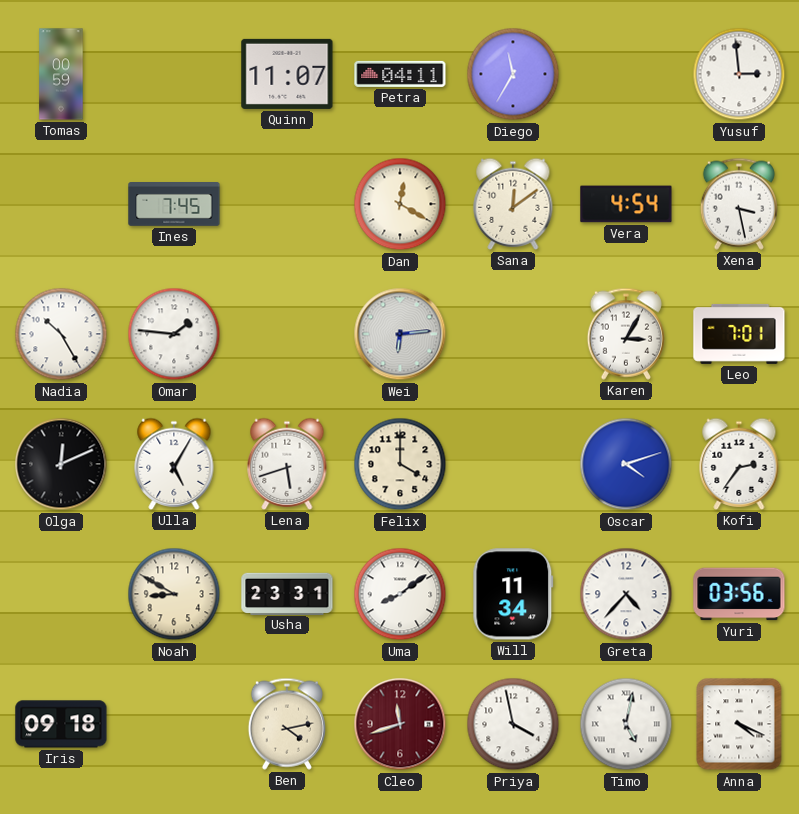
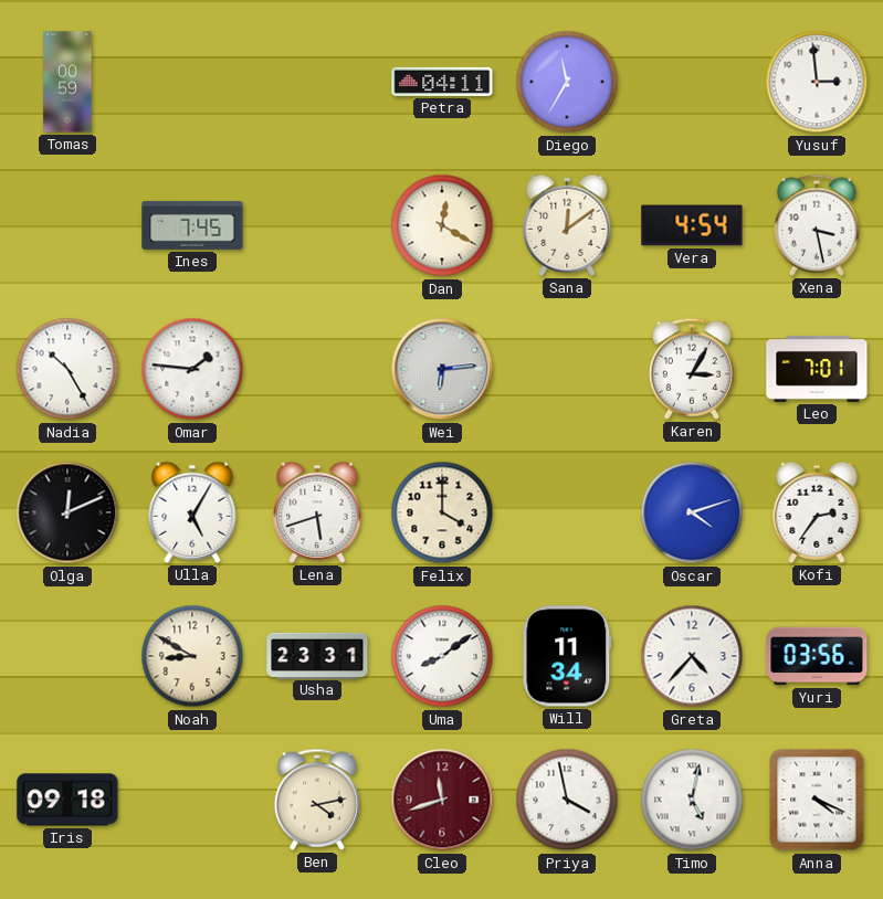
Quinn: 11:07 -> none
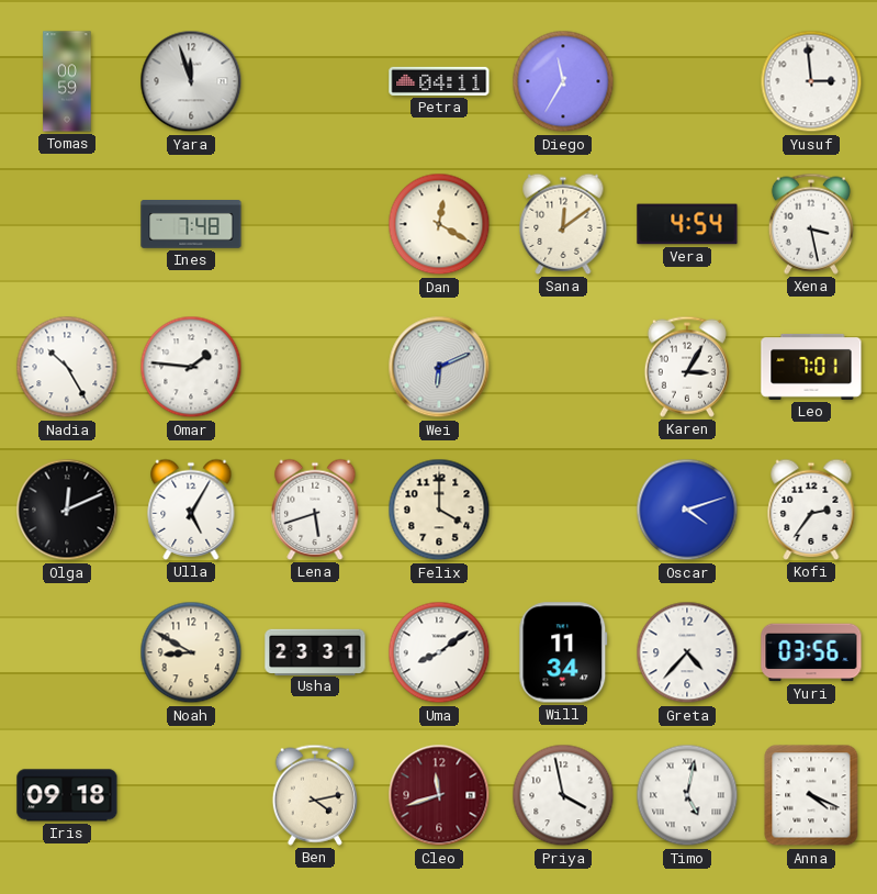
Yara: none -> 11:57
Ines: 7:45 -> 7:48
Wei: 6:14 -> 6:11
